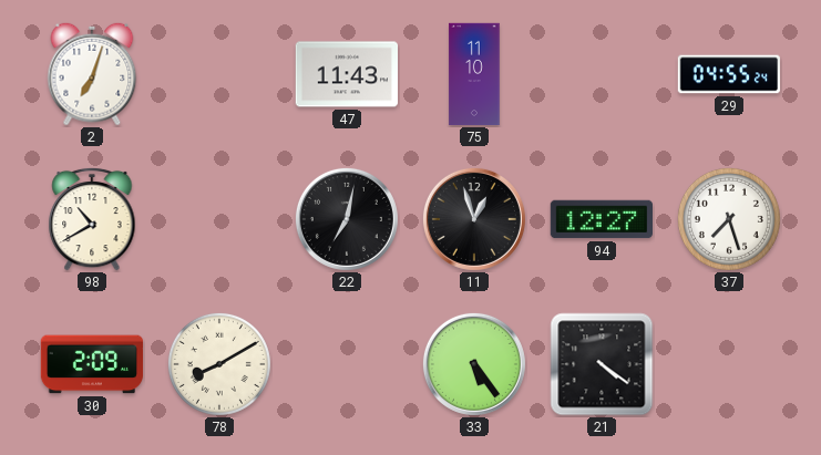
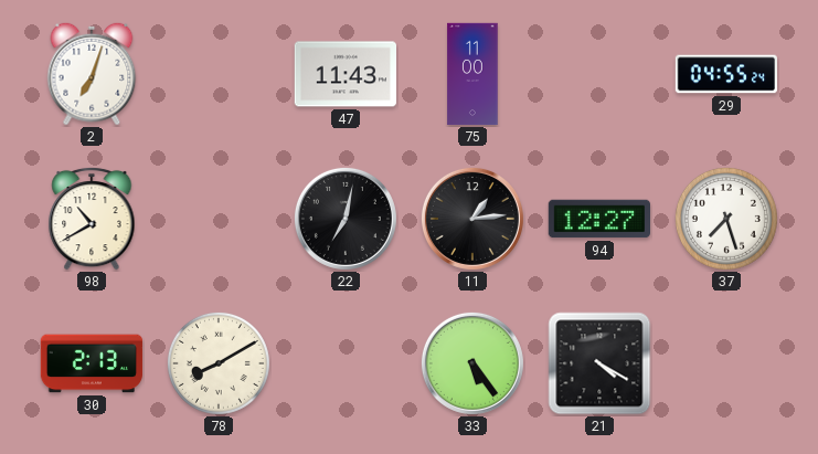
75: 11:10 -> 11:00
11: 12:57 -> 1:14
30: 2:09 -> 2:13
21: 4:21 -> 4:20
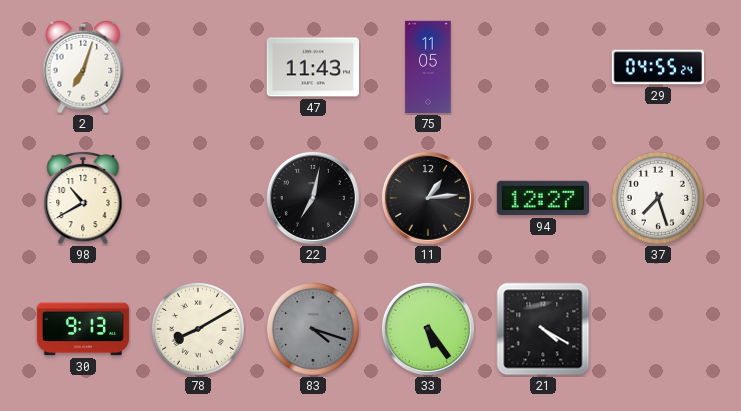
75: 11:00 -> 11:05
30: 2:13 -> 9:13
83: none -> 4:18
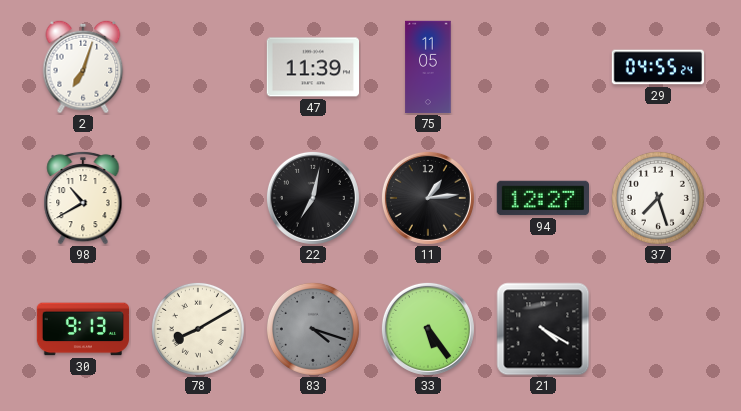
47: 11:43 -> 11:39
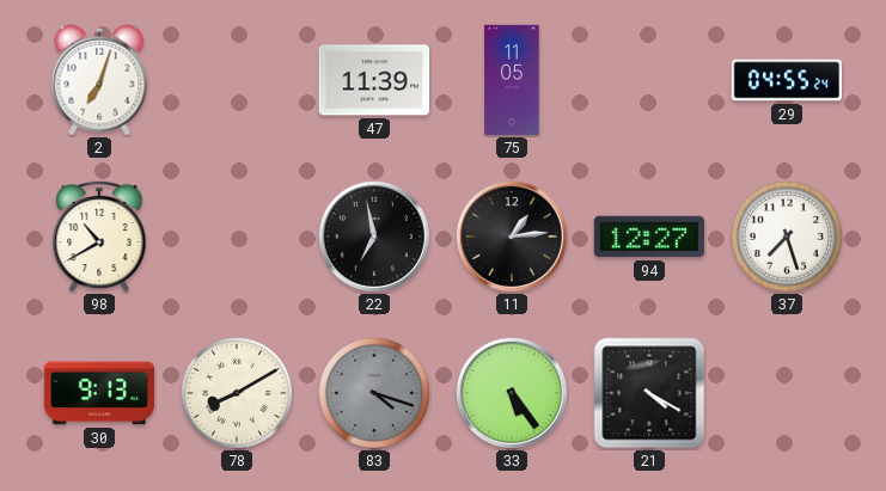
22: 7:02 -> 6:58
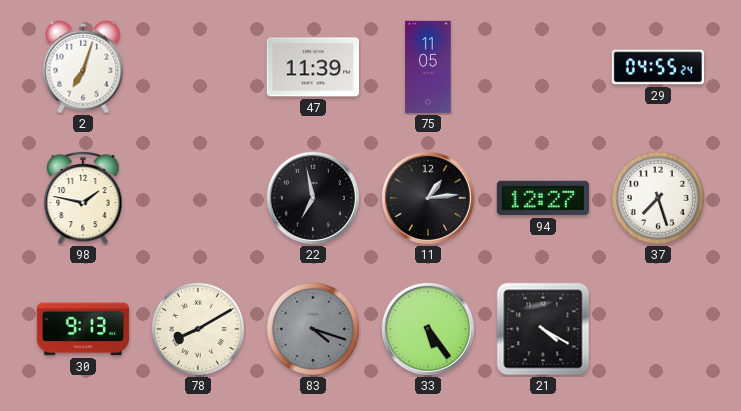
98: 10:40 -> 1:47
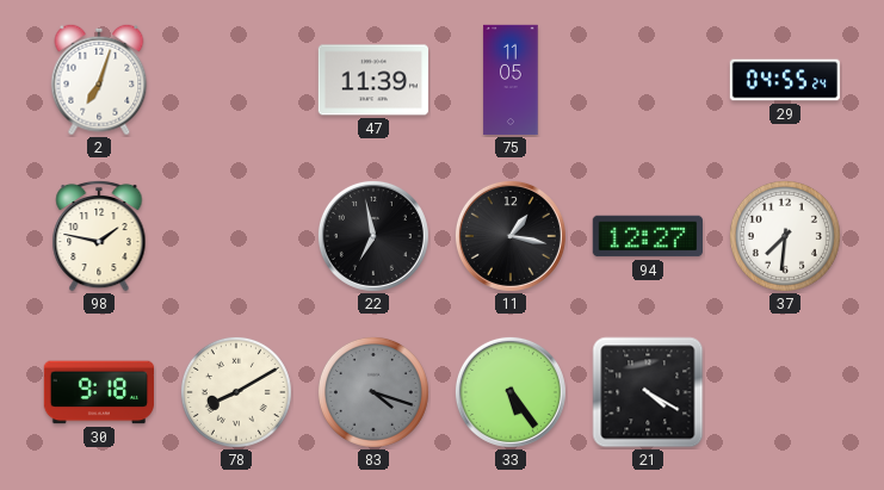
11: 1:14 -> 1:17
37: 7:27 -> 7:31
30: 9:13 -> 9:18
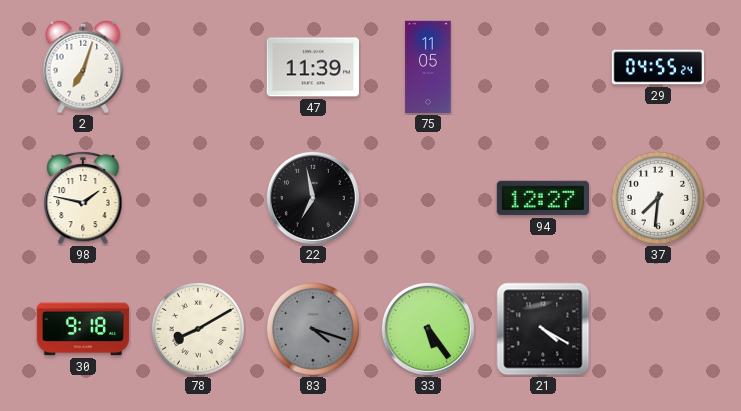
11: 1:17 -> none
